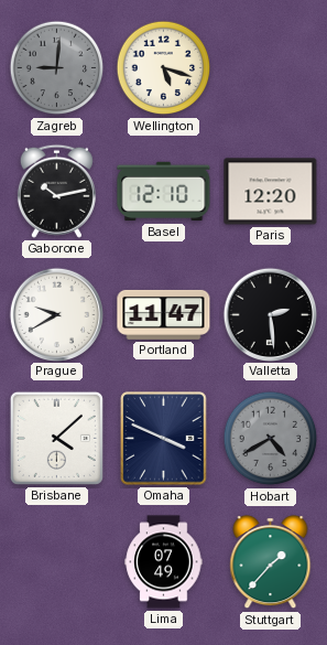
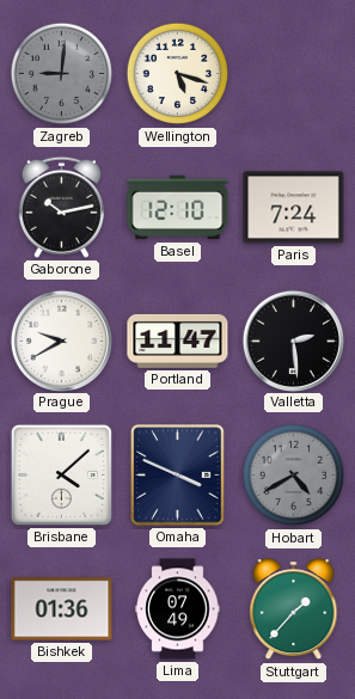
Paris: 12:20 -> 7:24
Bishkek: none -> 01:36
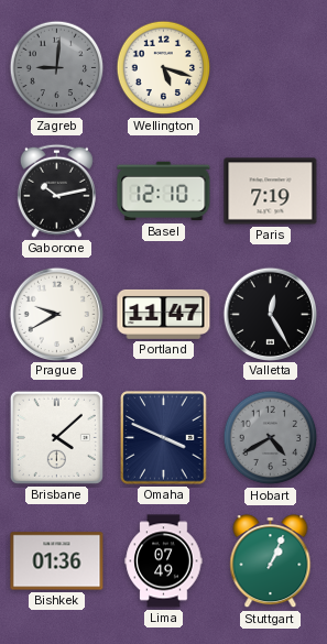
Paris: 7:24 -> 7:19
Valletta: 2:29 -> 12:25
Stuttgart: 1:37 -> 1:04
